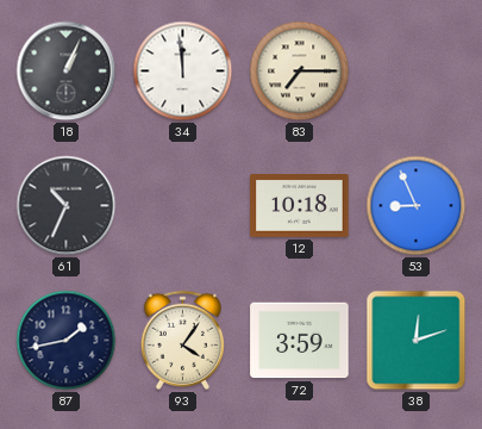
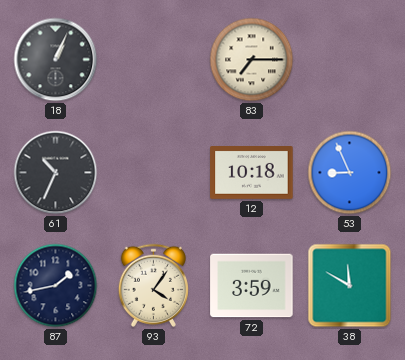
34: 11:59 -> none
38: 12:12 -> 11:50
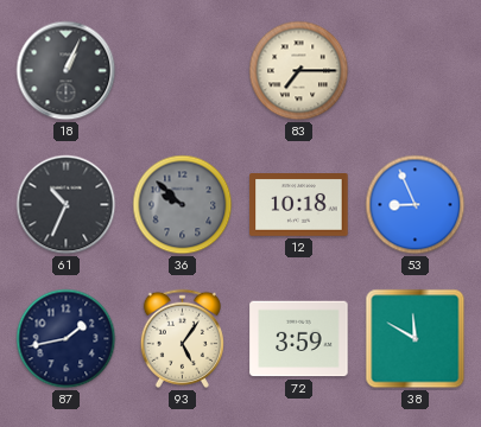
36: none -> 9:52
93: 4:06 -> 5:06
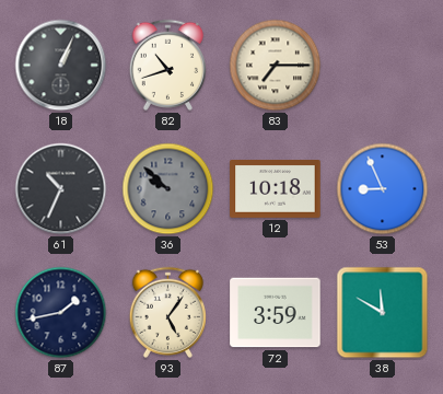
82: none -> 10:42
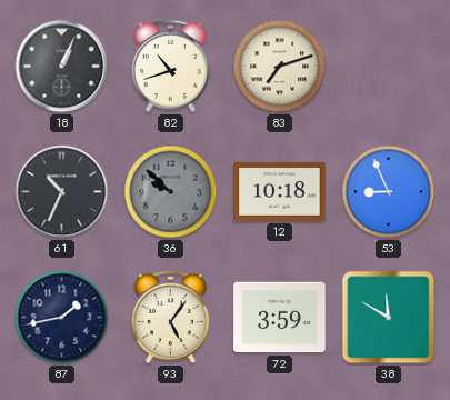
83: 7:15 -> 7:12
